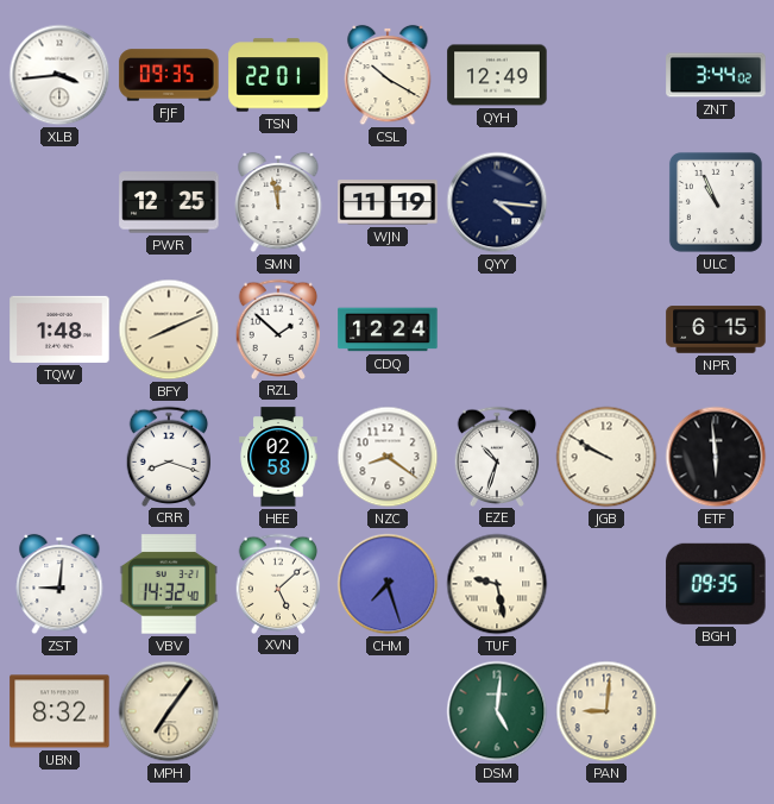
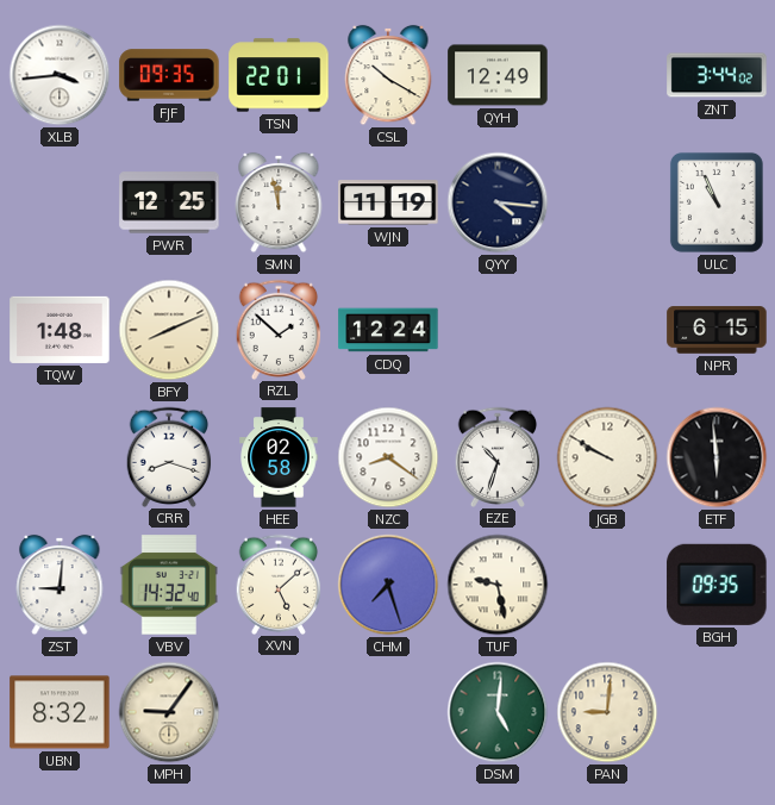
MPH: 7:06 -> 9:06
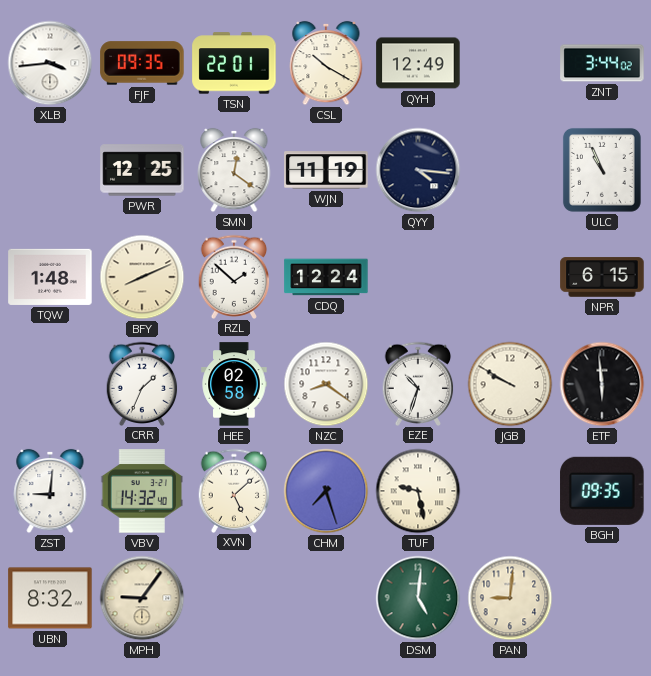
SMN: 11:58 -> 12:21
CRR: 8:18 -> 1:34
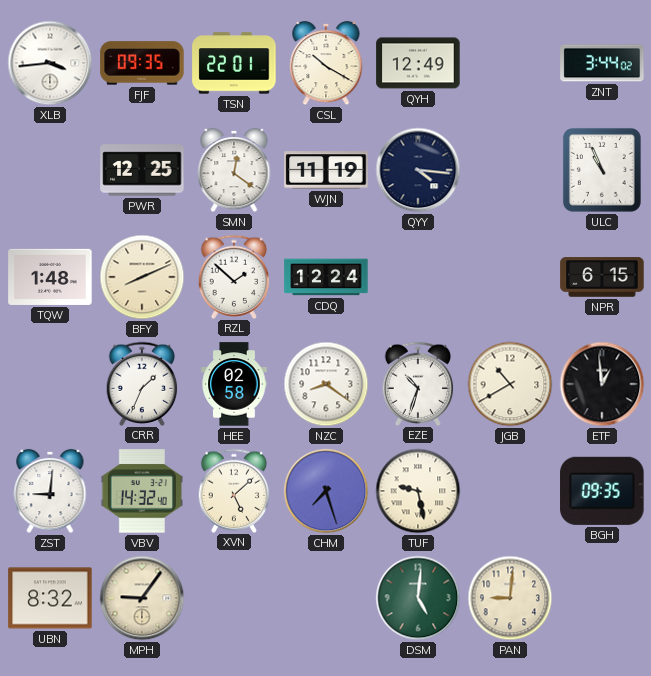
JGB: 9:50 -> 10:40
ETF: 5:59 -> 12:59
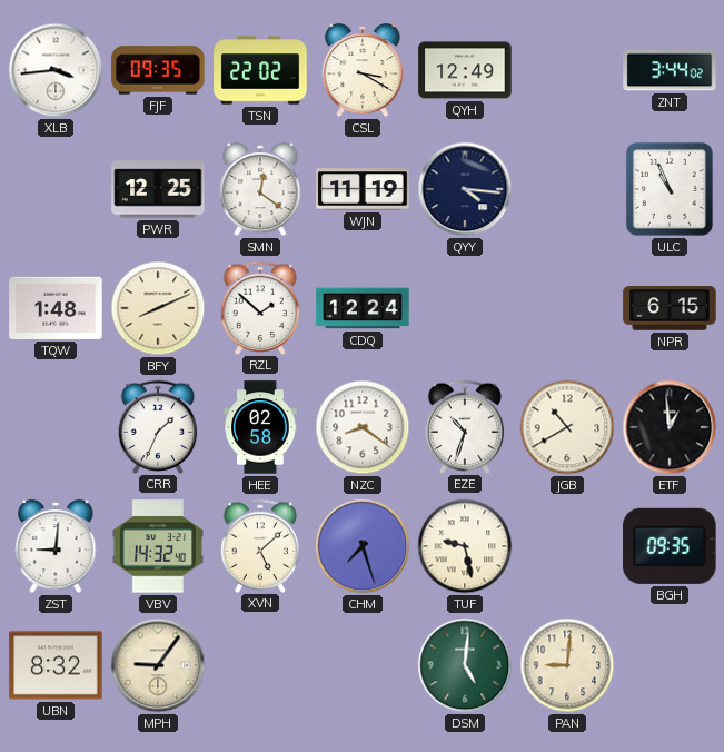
TSN: 22:01 -> 22:02
CSL: 10:20 -> 3:20
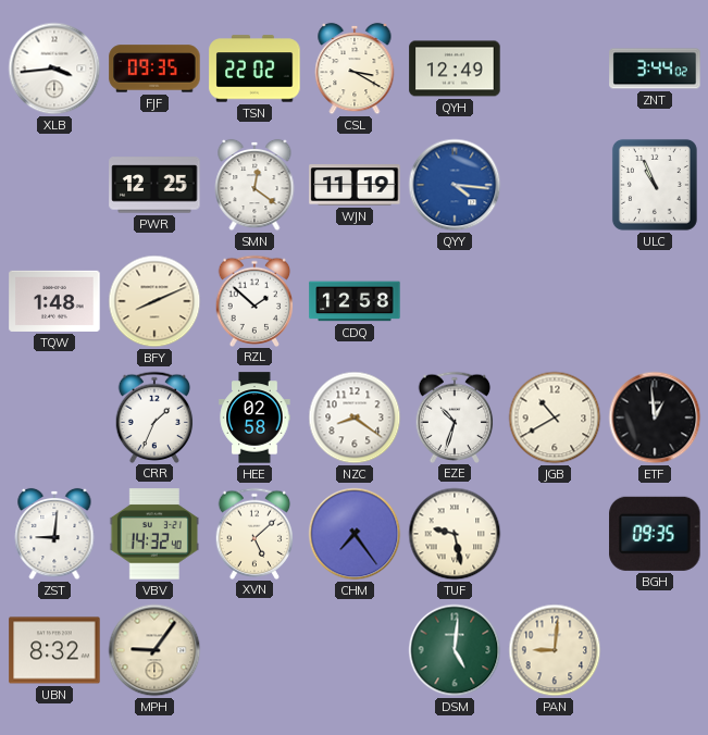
QYY dial: navy -> blue
CDQ: 12:24 -> 12:58
NPR: 6:15 -> none
CHM: 7:27 -> 7:24
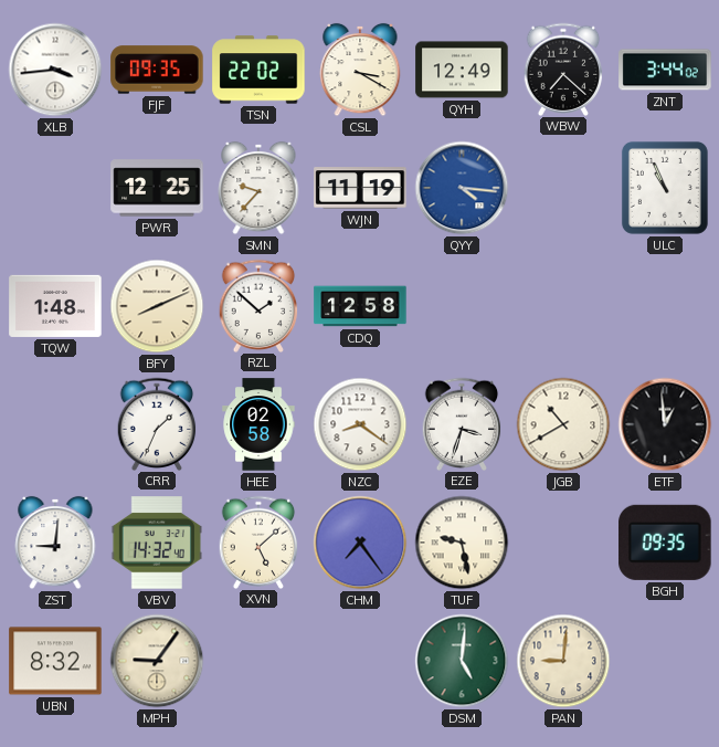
WBW: none -> 7:22
SMN: 12:21 -> 9:37
EZE: 10:33 -> 3:33
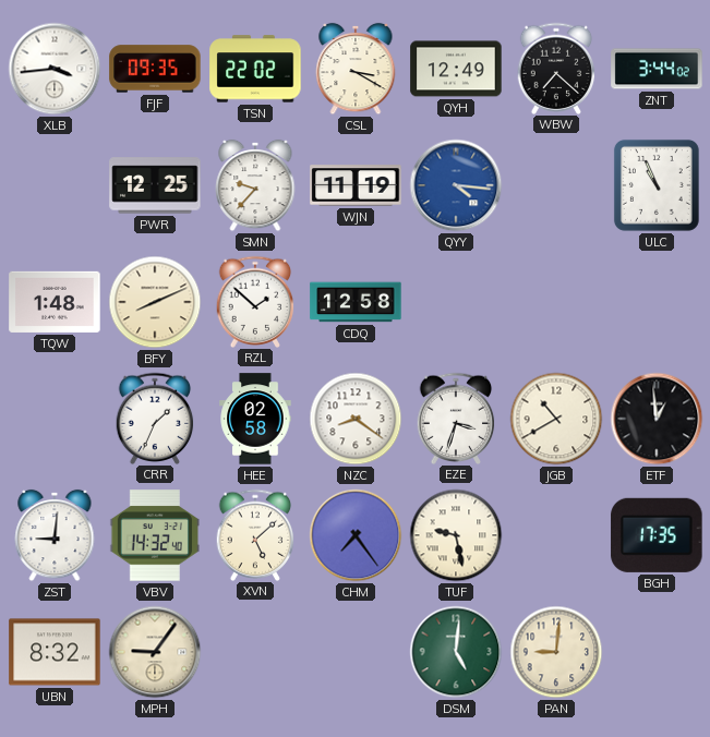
BGH: 09:35 -> 17:35
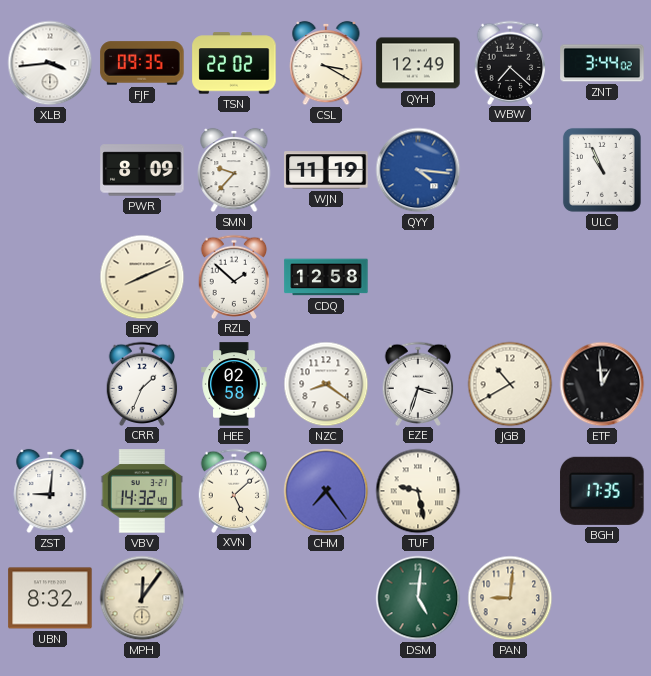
PWR: 12:25 -> 8:09
TQW: 1:48 -> none
MPH: 9:06 -> 12:06
